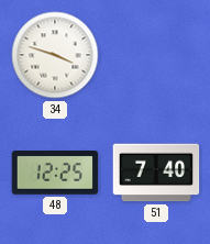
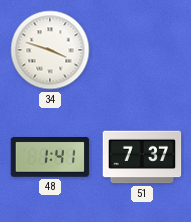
48: 12:25 -> 1:41
51: 7:40 -> 7:37
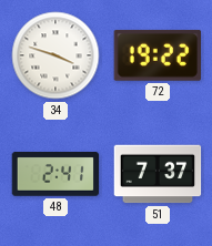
72: none -> 19:22
48: 1:41 -> 2:41
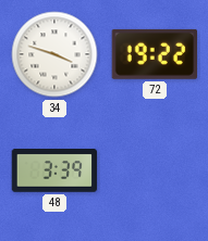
48: 2:41 -> 3:39
51: 7:37 -> none
